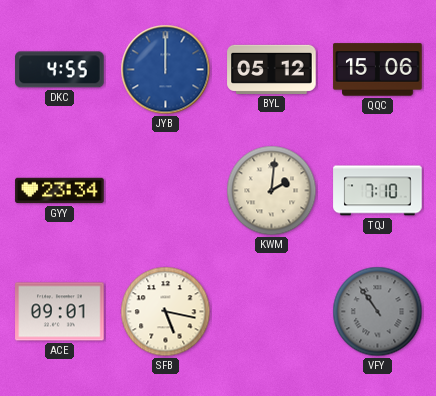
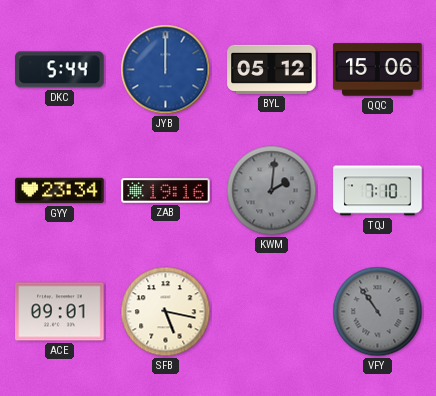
DKC: 4:55 -> 5:44
ZAB: none -> 19:16
KWM dial: cream -> grey
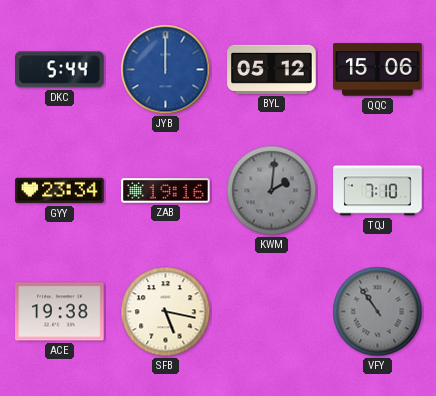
ACE: 09:01 -> 19:38
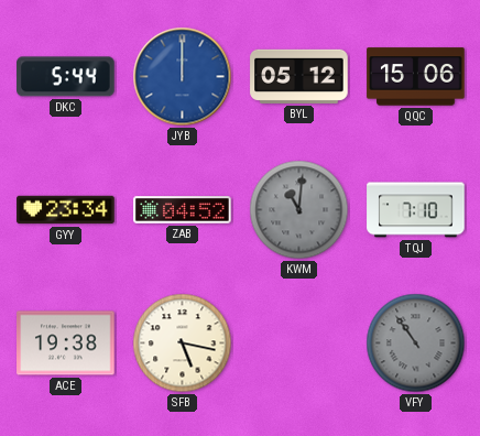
ZAB: 19:16 -> 04:52
KWM: 2:01 -> 11:01
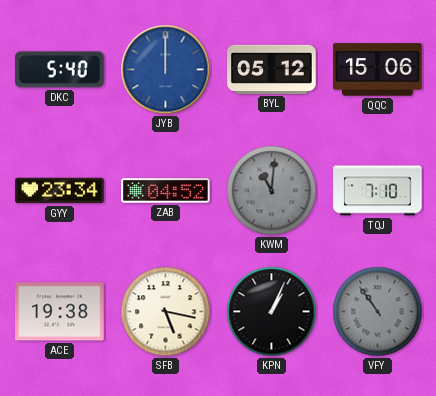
DKC: 5:44 -> 5:40
KPN: none -> 1:04
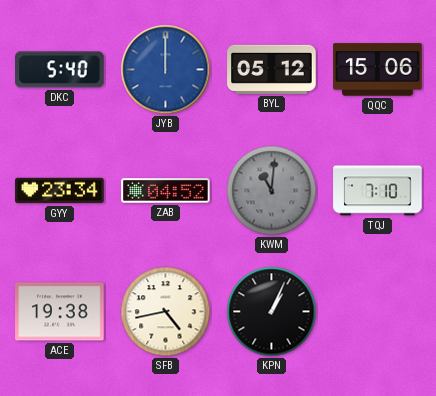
SFB: 5:17 -> 4:43
VFY: 10:54 -> none
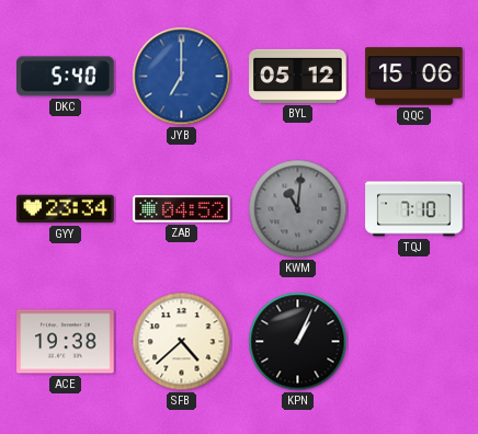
JYB: 12:00 -> 7:00
SFB: 4:43 -> 4:38
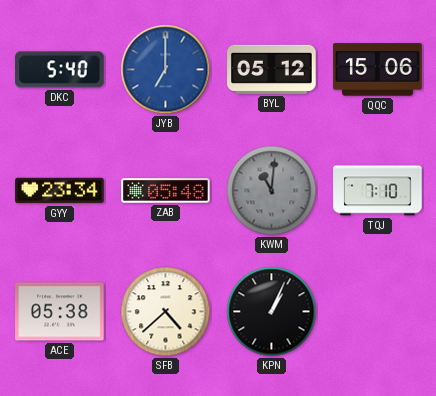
ZAB: 04:52 -> 05:48
ACE: 19:38 -> 05:38
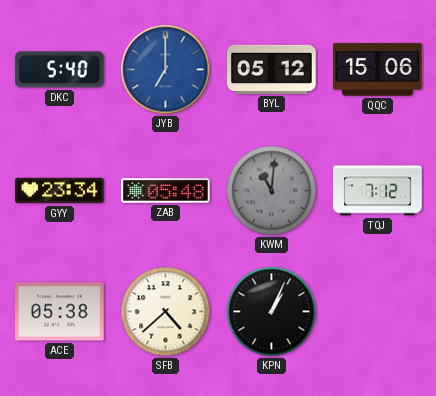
TQJ: 7:10 -> 7:12
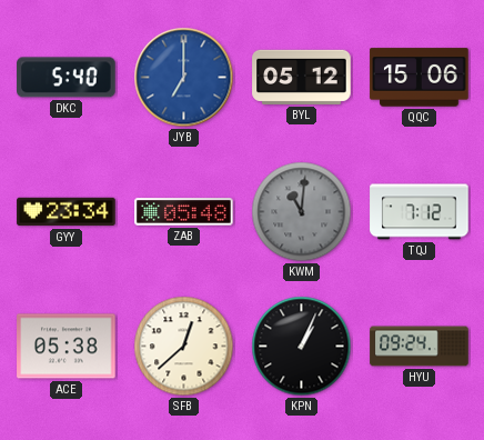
SFB: 4:38 -> 12:38
HYU: none -> 09:24
